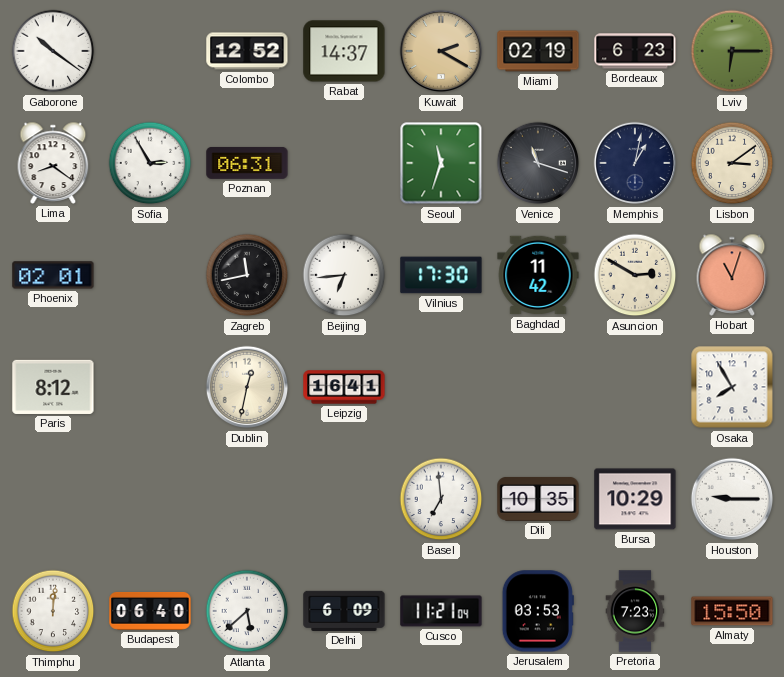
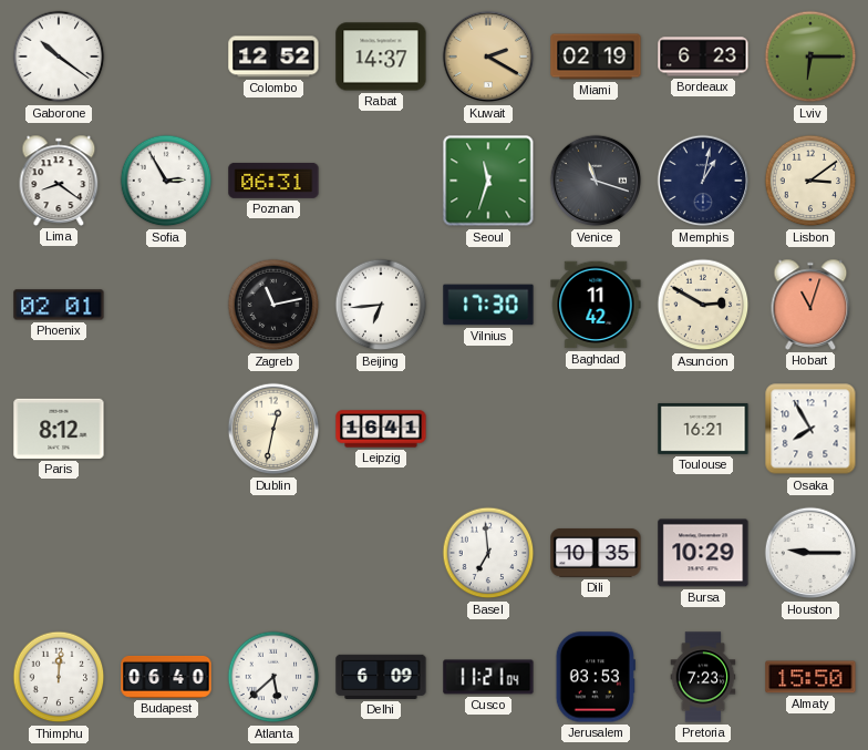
Zagreb: 11:43 -> 11:13
Toulouse: none -> 16:21
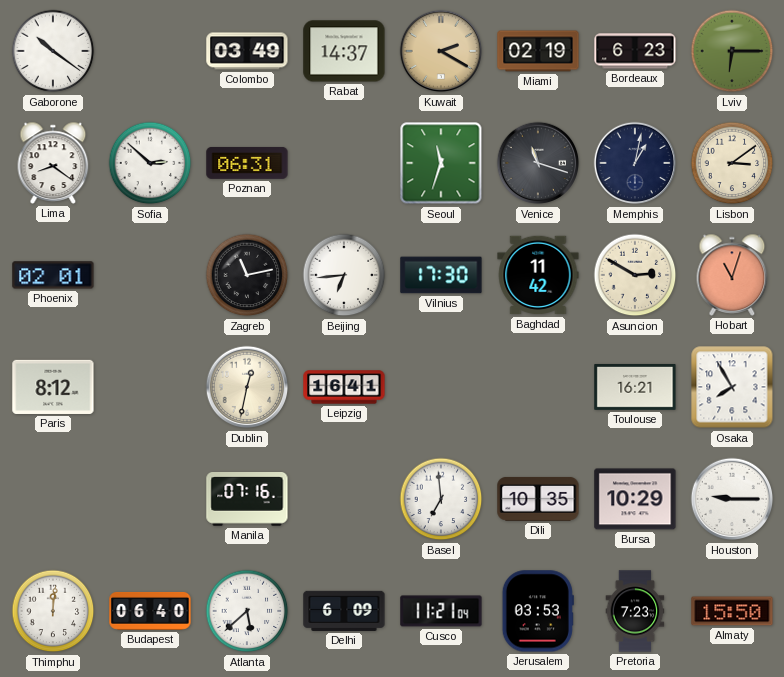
Colombo: 12:52 -> 03:49
Sofia: 2:55 -> 2:52
Manila: none -> 07:16
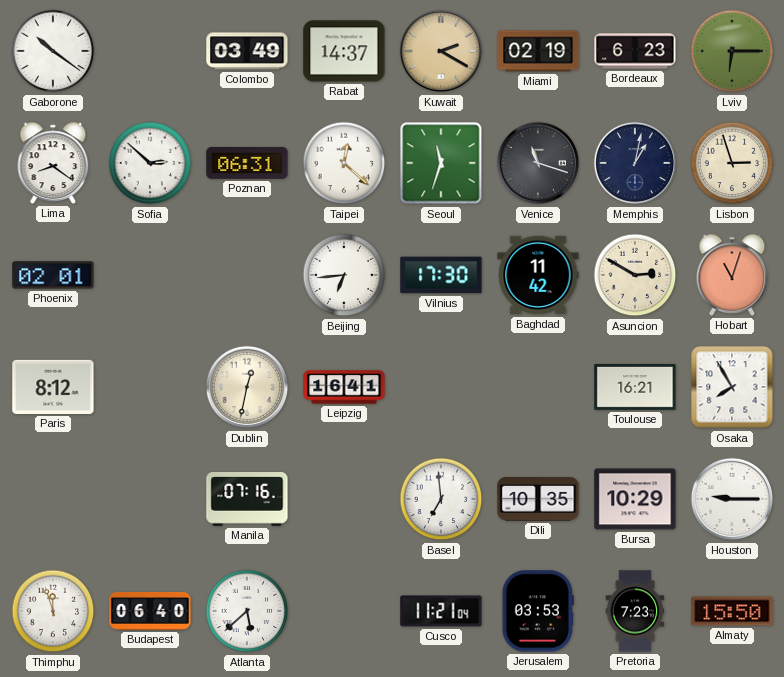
Taipei: none -> 12:22
Lisbon: 3:09 -> 2:57
Zagreb: 11:13 -> none
Thimphu: 12:01 -> 11:57
Delhi: 6:09 -> none
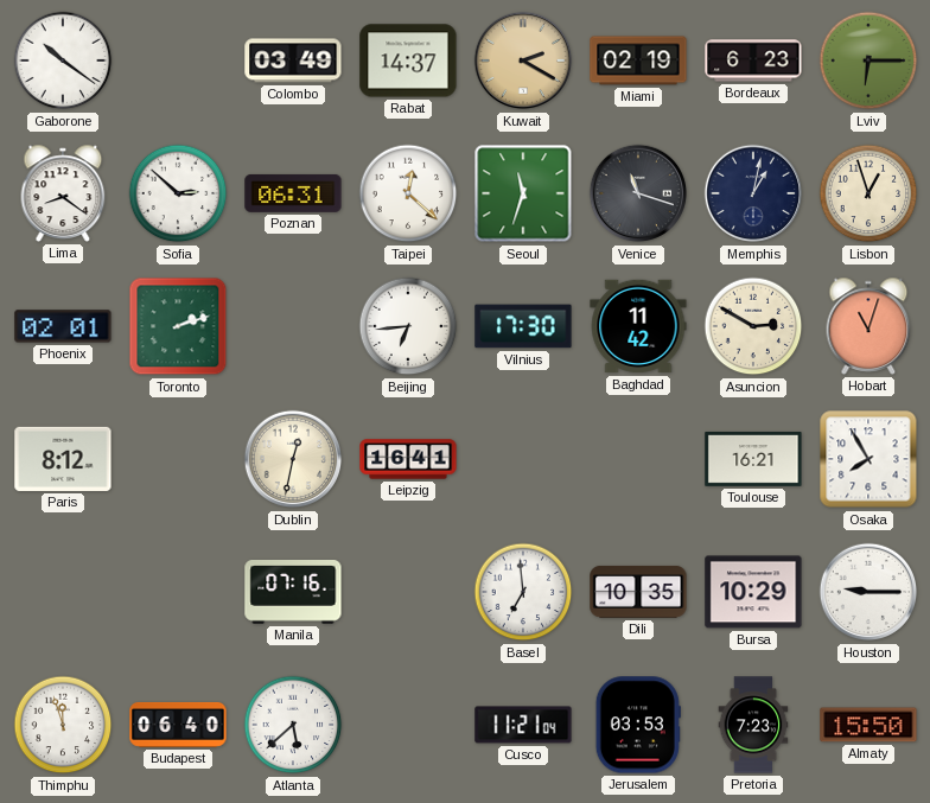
Lisbon: 2:57 -> 12:57
Toronto: none -> 2:12
